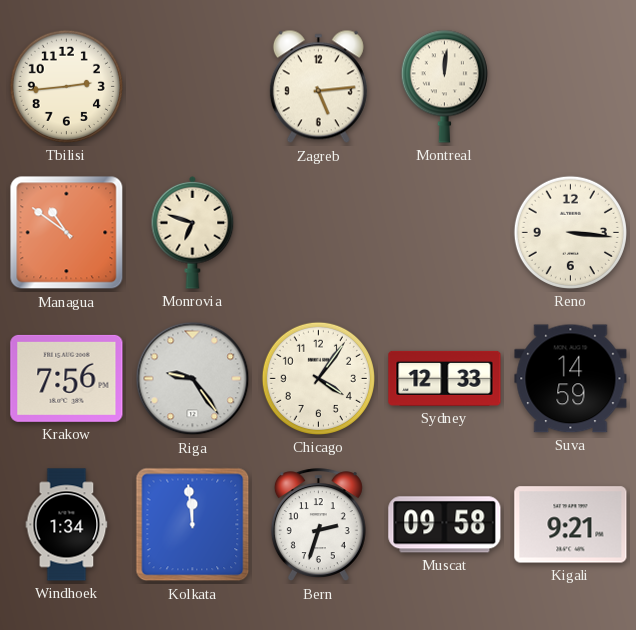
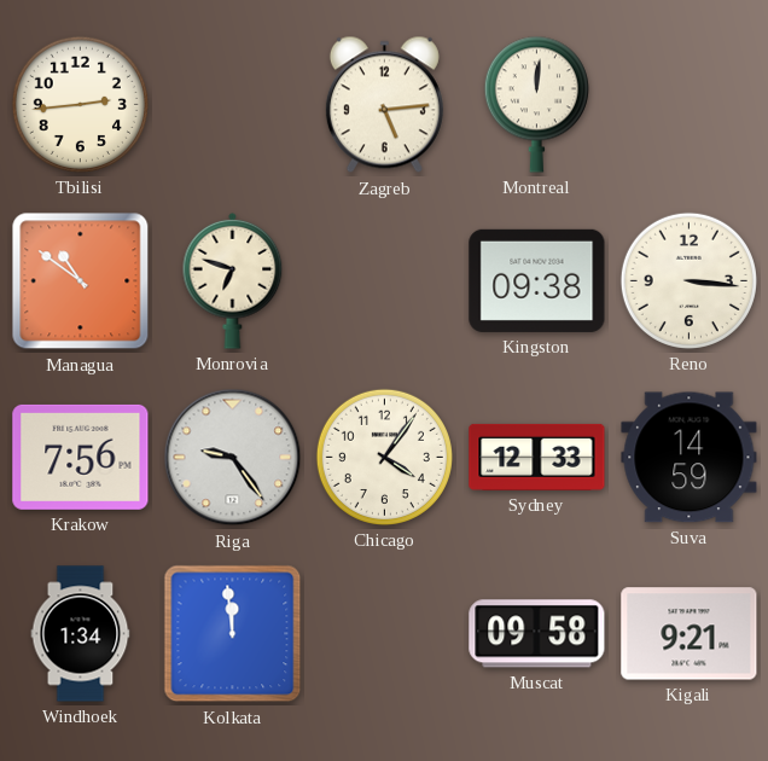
Kingston: none -> 09:38
Bern: 2:33 -> none
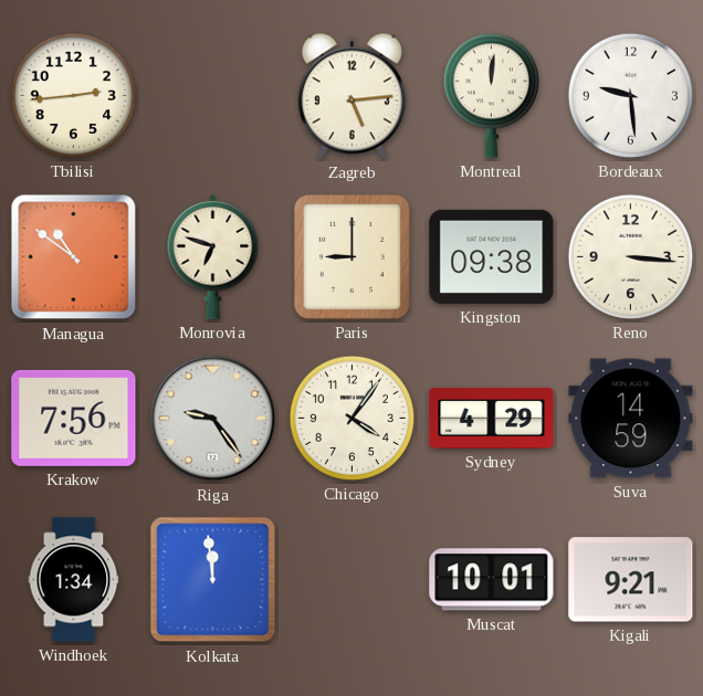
Bordeaux: none -> 9:29
Paris: none -> 9:00
Sydney: 12:33 -> 4:29
Muscat: 09:58 -> 10:01
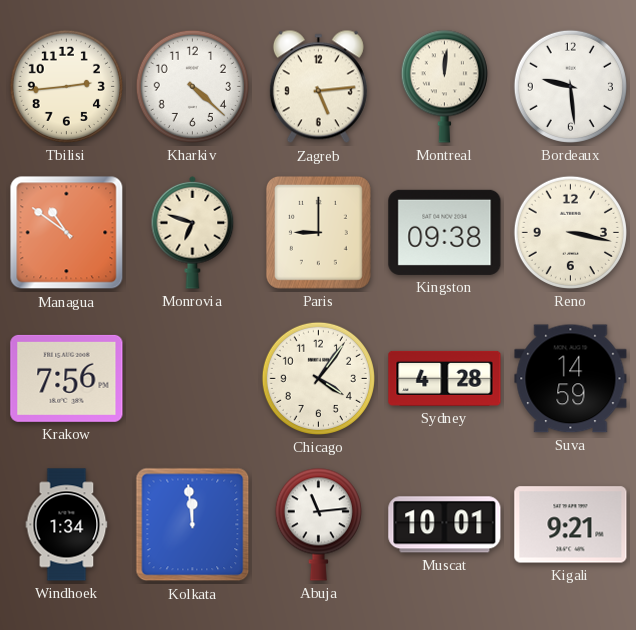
Kharkiv: none -> 4:22
Reno: 3:16 -> 3:17
Riga: 9:24 -> none
Sydney: 4:29 -> 4:28
Abuja: none -> 11:14
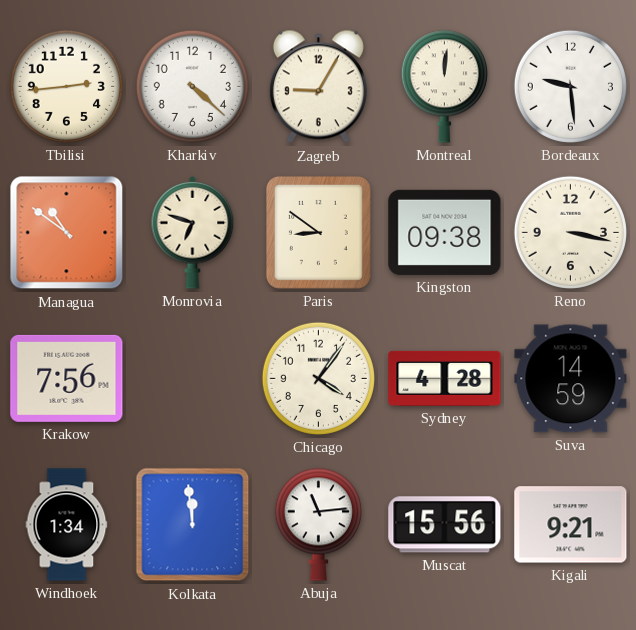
Zagreb: 5:14 -> 9:05
Paris: 9:00 -> 8:51
Muscat: 10:01 -> 15:56
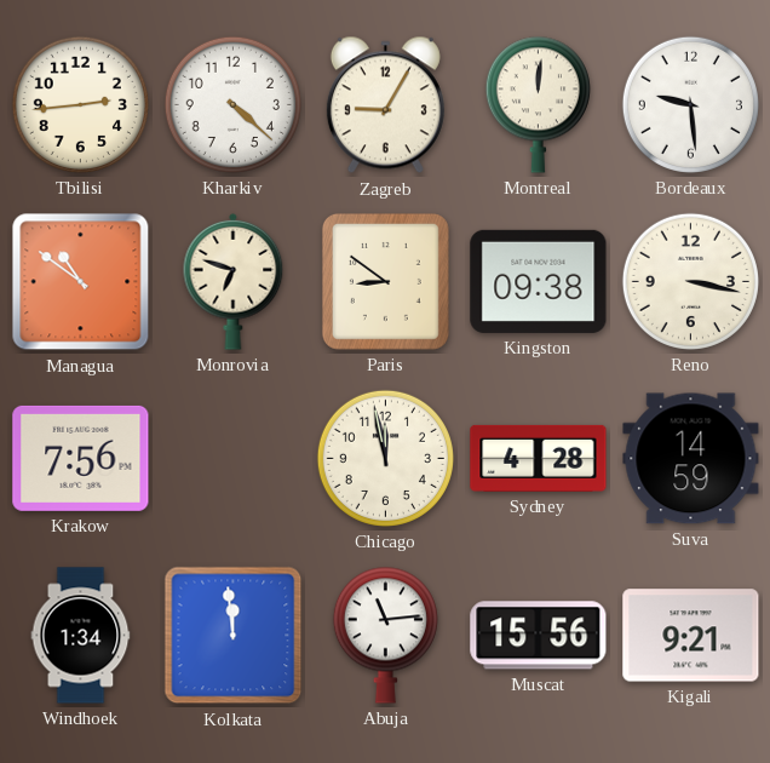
Chicago: 4:06 -> 11:58
